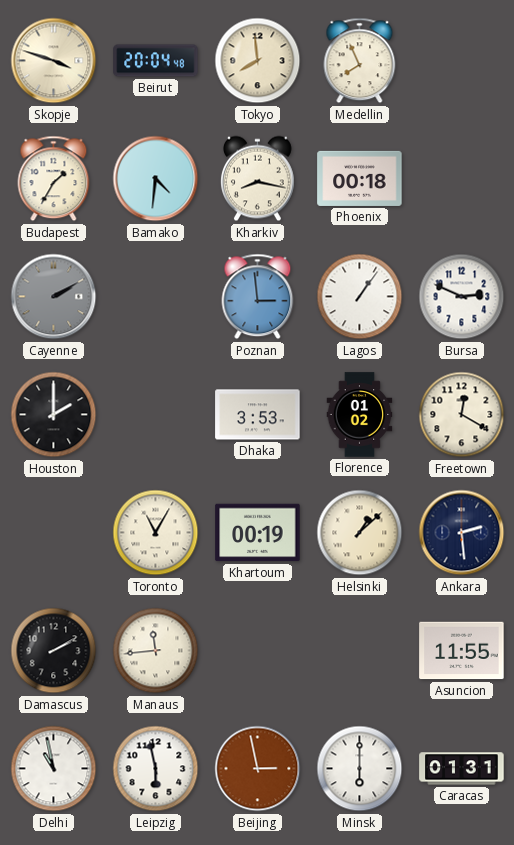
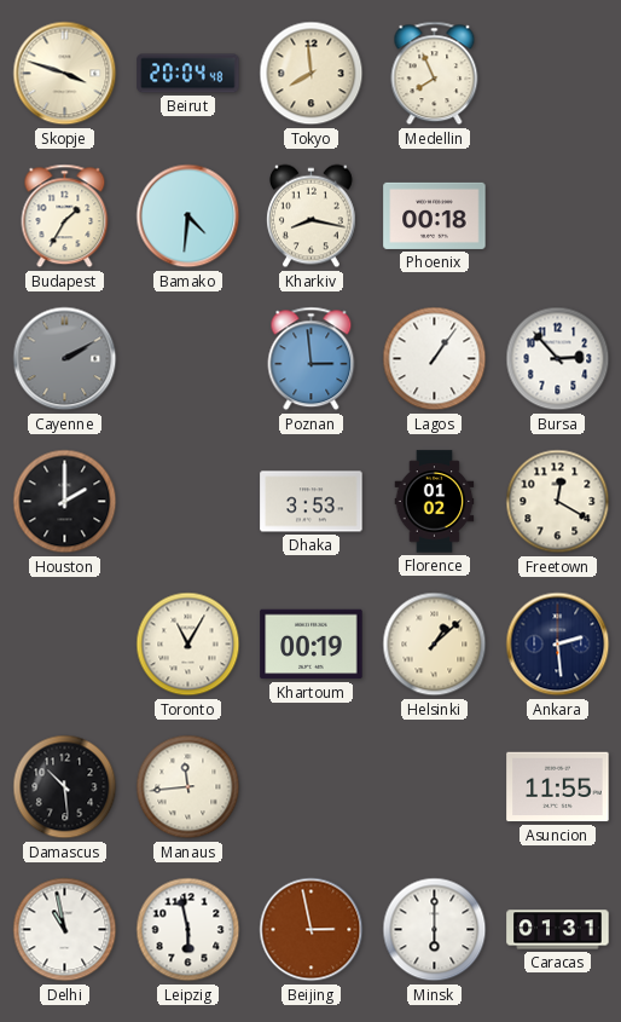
Bursa: 2:49 -> 2:53
Damascus: 2:10 -> 10:29
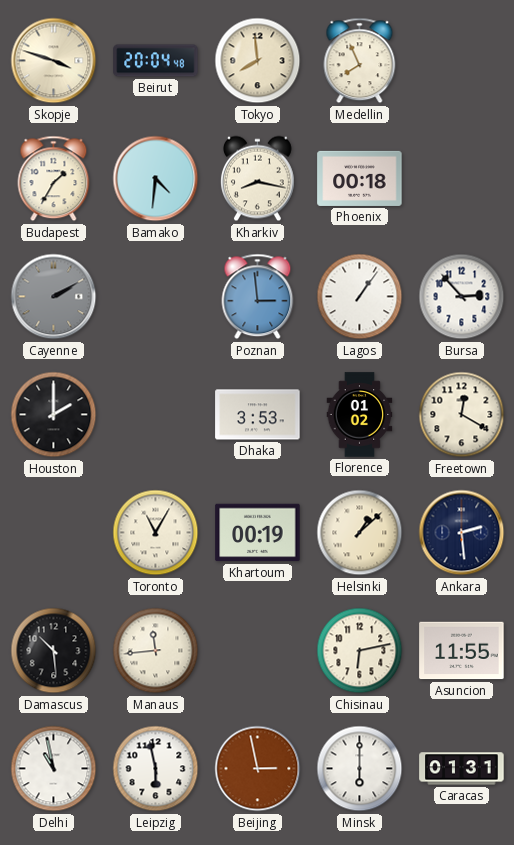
Chisinau: none -> 6:13
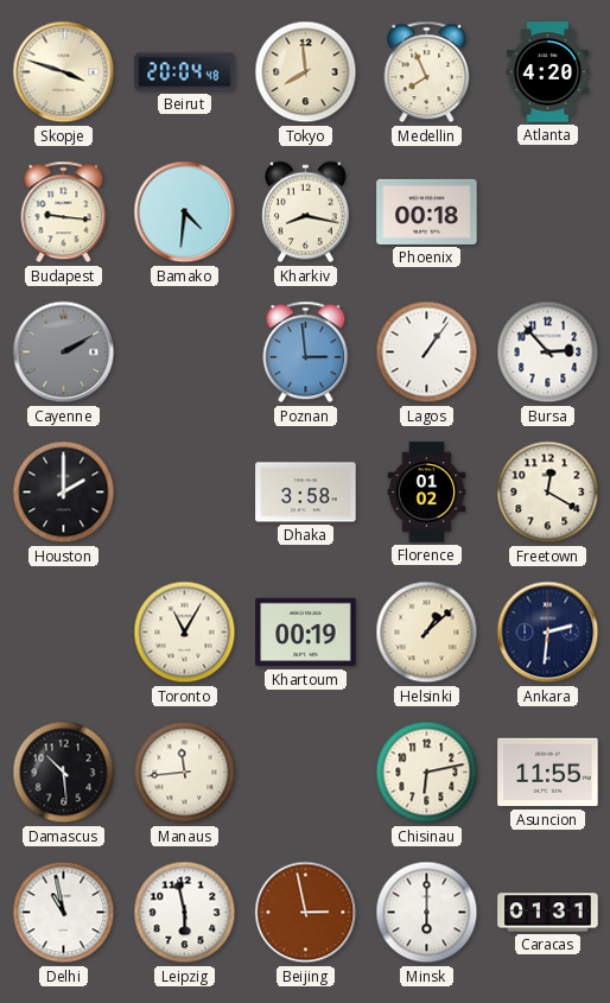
Atlanta: none -> 4:20
Budapest: 1:35 -> 9:16
Dhaka: 3:53 -> 3:58
Ankara: 2:29 -> 2:31
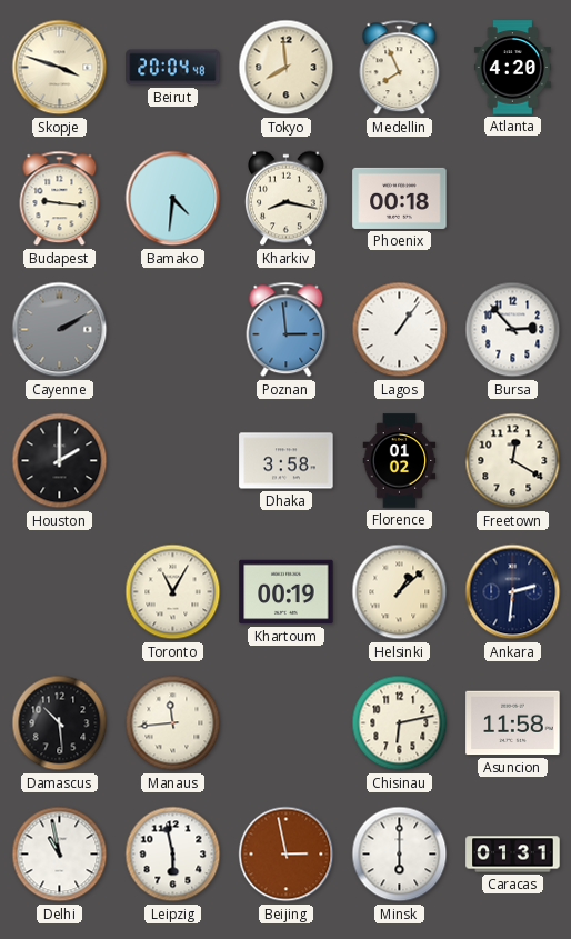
Asuncion: 11:55 -> 11:58
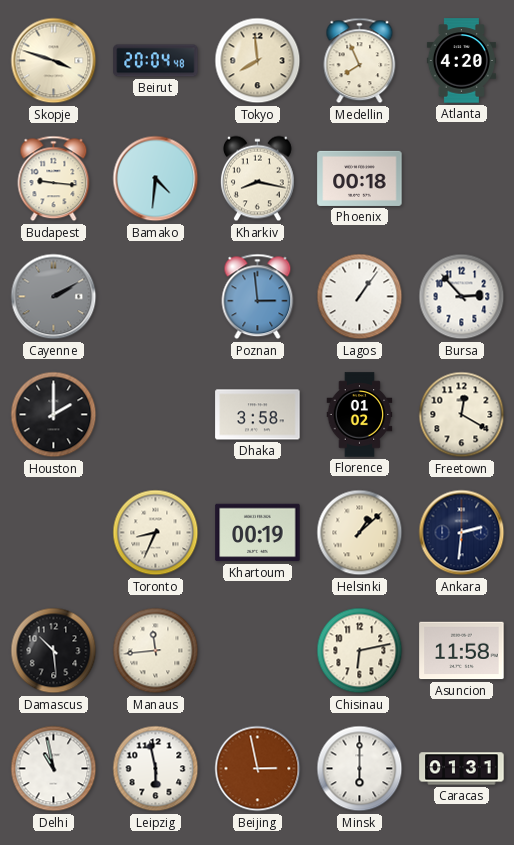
Toronto: 11:05 -> 8:34
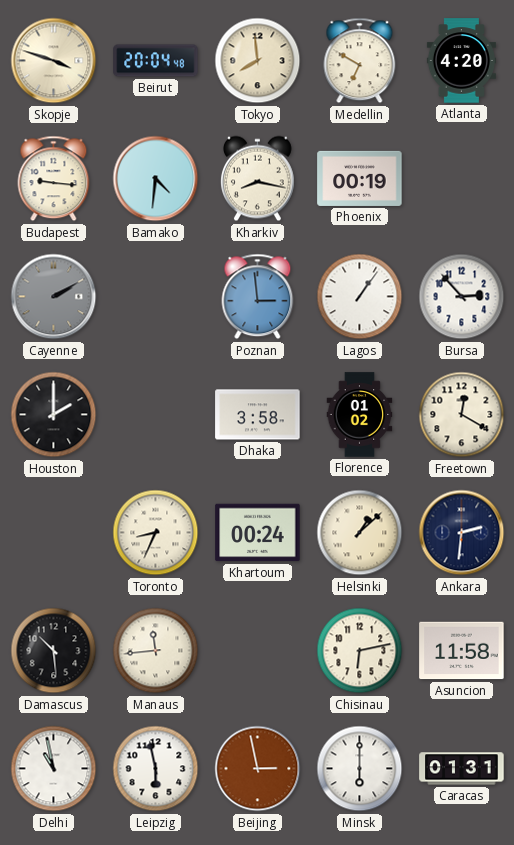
Medellin: 7:56 -> 6:50
Phoenix: 00:18 -> 00:19
Khartoum: 00:19 -> 00:24
